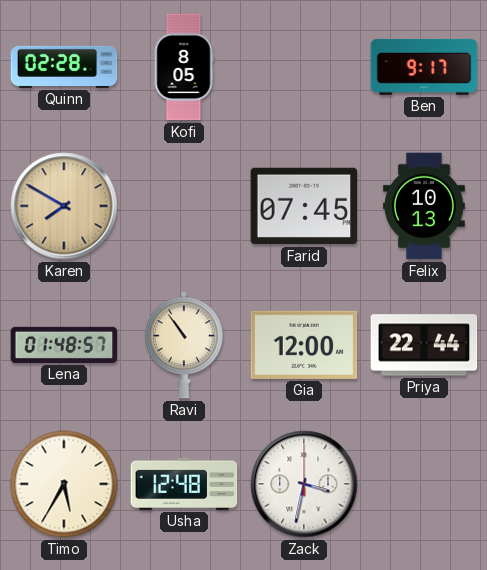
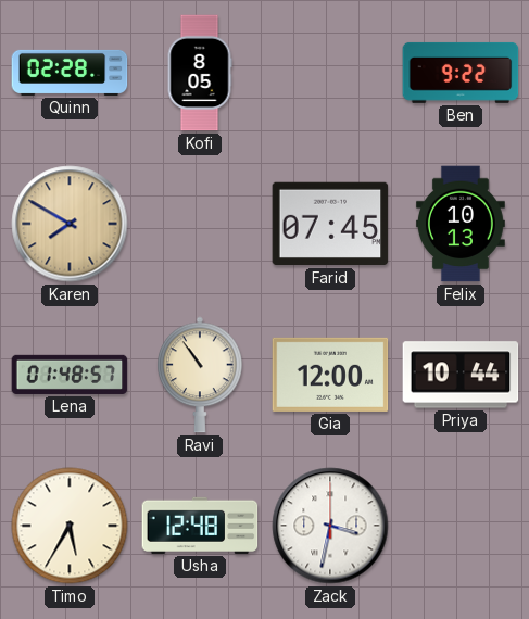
Ben: 9:17 -> 9:22
Priya: 22:44 -> 10:44
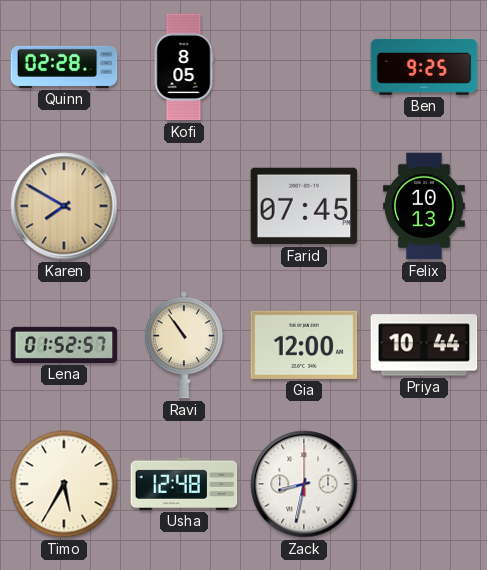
Ben: 9:22 -> 9:25
Lena: 01:48 -> 01:52
Zack: 3:32 -> 8:32
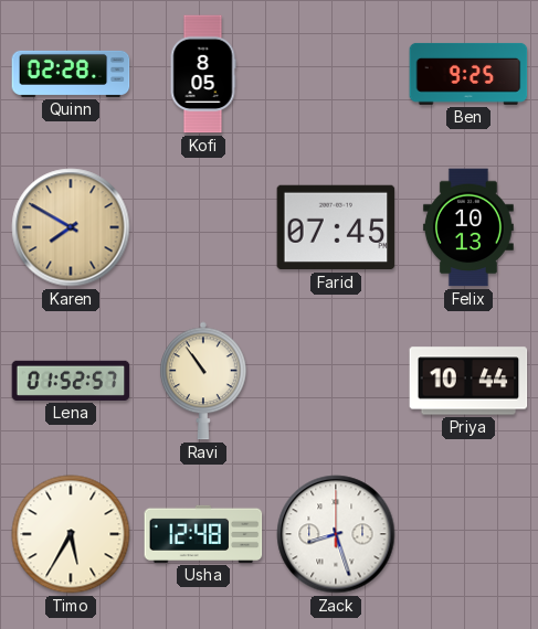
Gia: 12:00 -> none
Zack: 8:32 -> 8:27
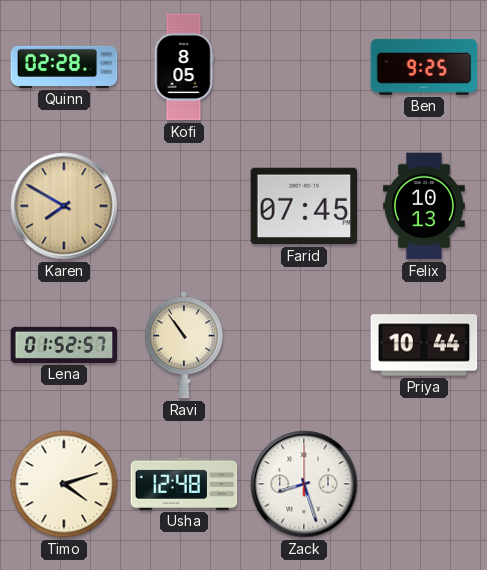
Timo: 5:35 -> 4:12
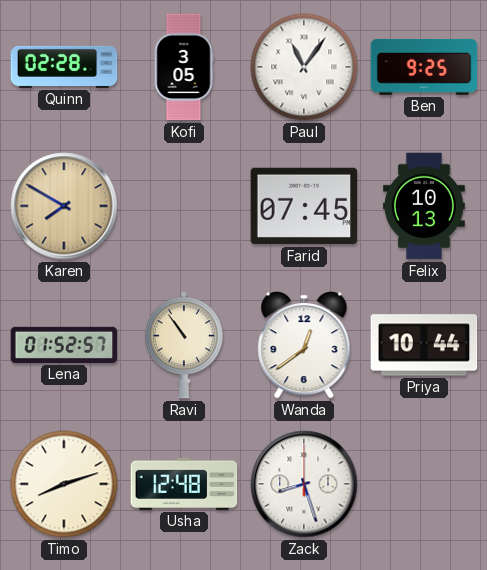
Kofi: 8:05 -> 3:05
Paul: none -> 11:06
Wanda: none -> 12:39
Timo: 4:12 -> 8:12
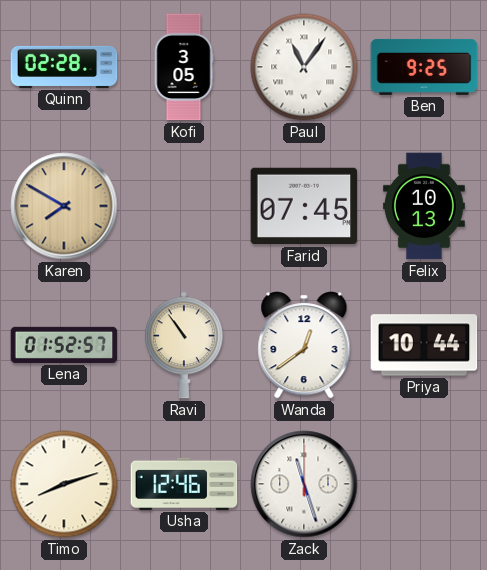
Usha: 12:48 -> 12:46
Zack: 8:27 -> 11:27
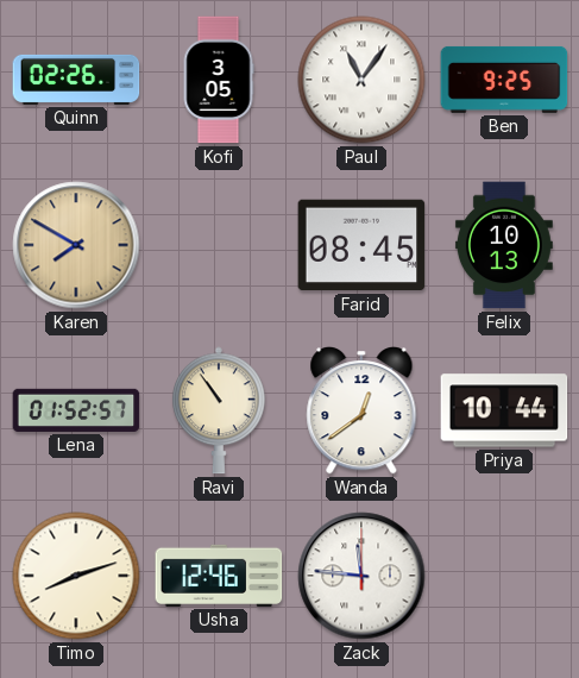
Quinn: 02:28 -> 02:26
Farid: 07:45 -> 08:45
Zack: 11:27 -> 11:46
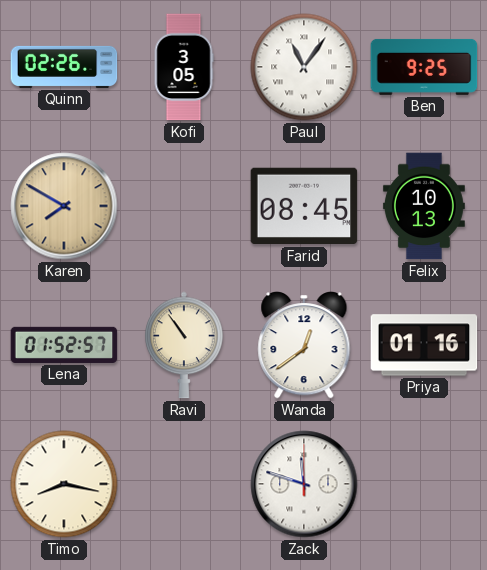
Priya: 10:44 -> 01:16
Timo: 8:12 -> 8:17
Usha: 12:46 -> none
Zack: 11:46 -> 11:48
